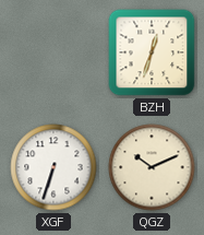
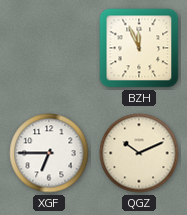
BZH: 12:33 -> 11:56
XGF: 6:33 -> 6:45
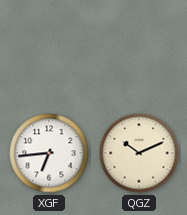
BZH: 11:56 -> none
XGF: 6:45 -> 6:44
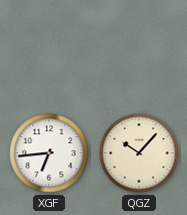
QGZ: 10:11 -> 10:07
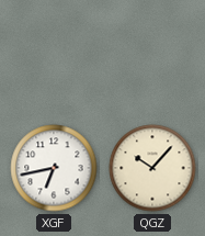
XGF: 6:44 -> 6:43
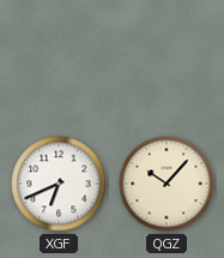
XGF: 6:43 -> 6:41
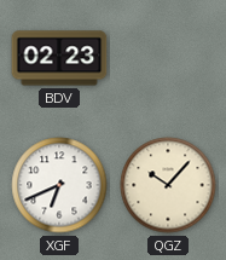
BDV: none -> 02:23
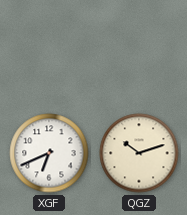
BDV: 02:23 -> none
QGZ: 10:07 -> 10:12
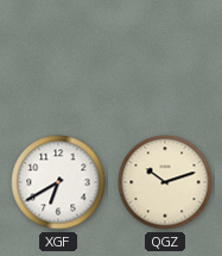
XGF: 6:41 -> 6:40
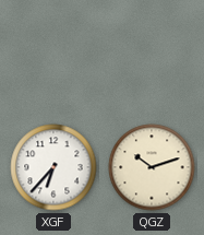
XGF: 6:40 -> 6:37
